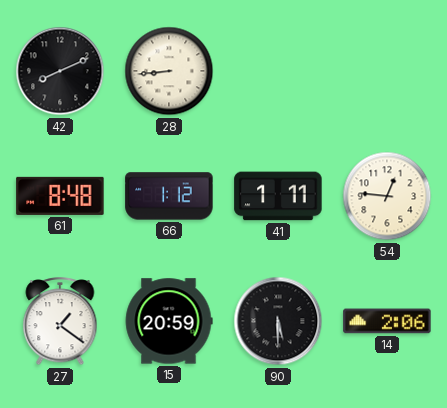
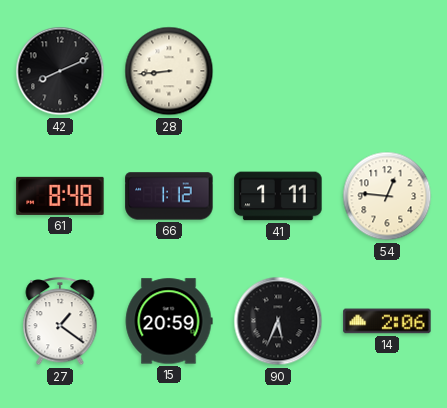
90: 5:30 -> 5:34
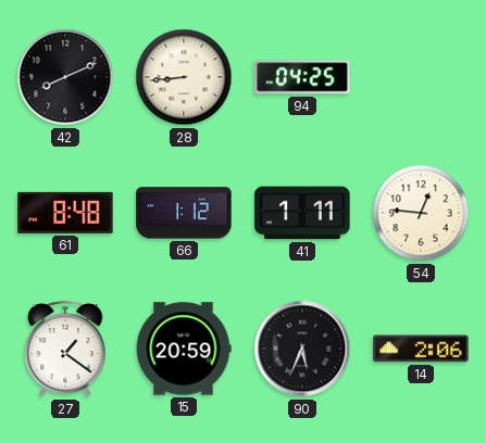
94: none -> 04:25
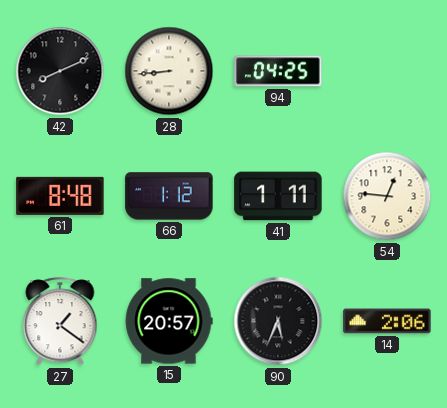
15: 20:59 -> 20:57
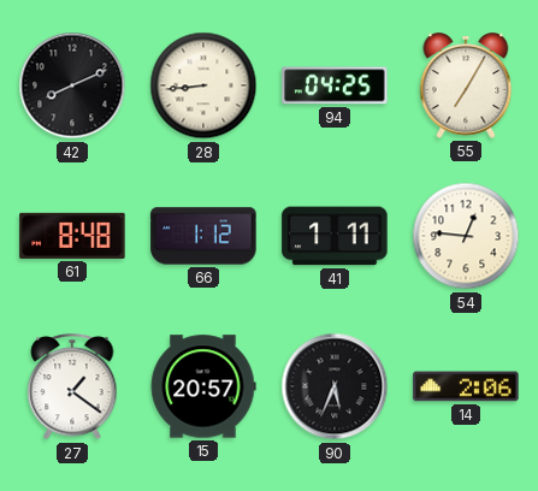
55: none -> 7:05
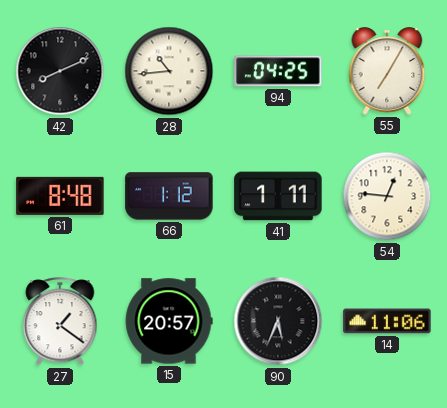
28: 8:44 -> 10:44
14: 2:06 -> 11:06
